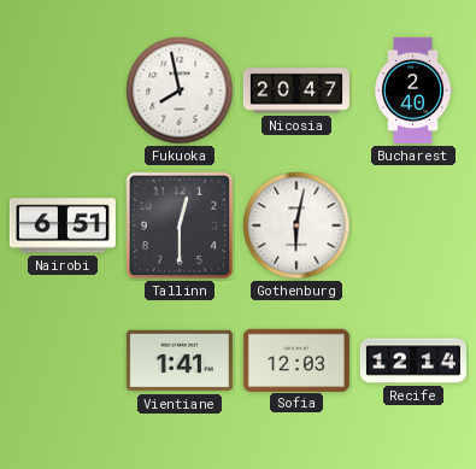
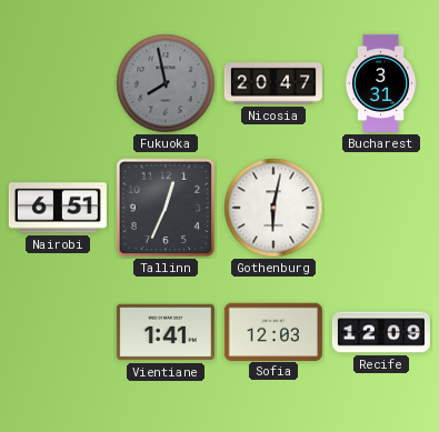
Fukuoka dial: white -> grey
Bucharest: 2:40 -> 3:31
Tallinn: 12:30 -> 12:34
Recife: 12:14 -> 12:09
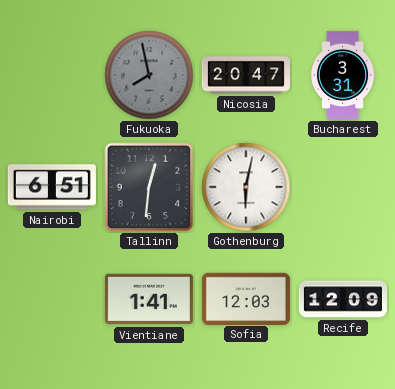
Tallinn: 12:34 -> 12:31
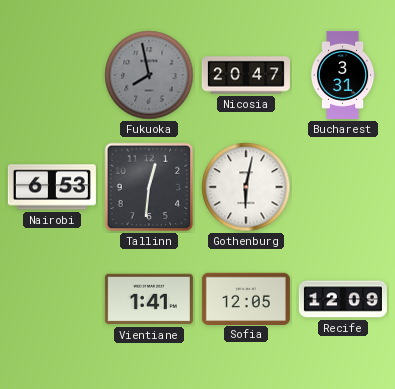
Nairobi: 6:51 -> 6:53
Sofia: 12:03 -> 12:05
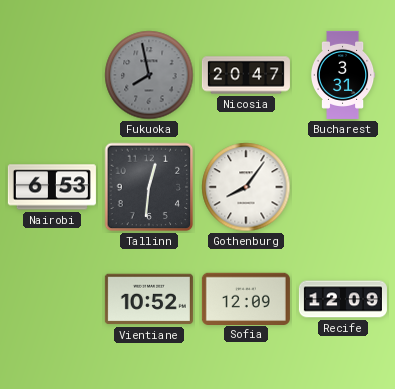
Gothenburg: 6:02 -> 8:06
Vientiane: 1:41 -> 10:52
Sofia: 12:05 -> 12:09
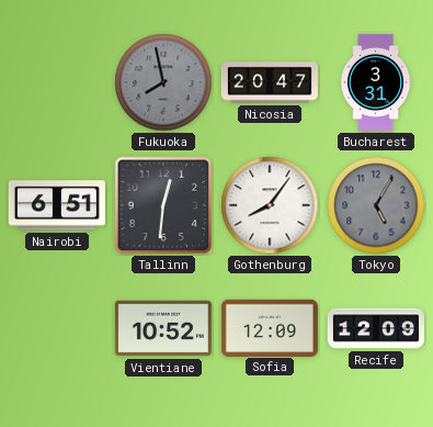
Nairobi: 6:53 -> 6:51
Tokyo: none -> 5:05
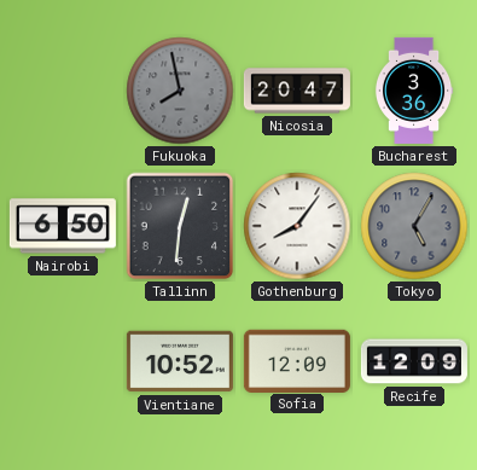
Bucharest: 3:31 -> 3:36
Nairobi: 6:51 -> 6:50
